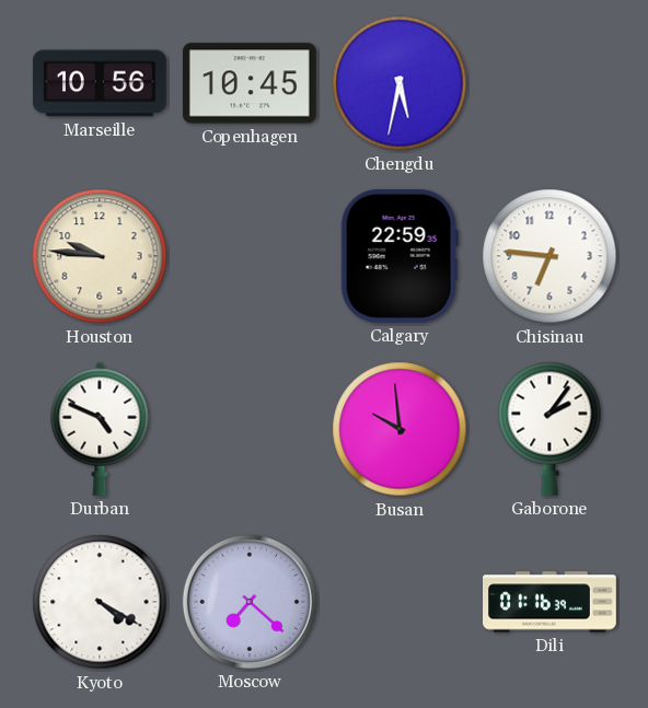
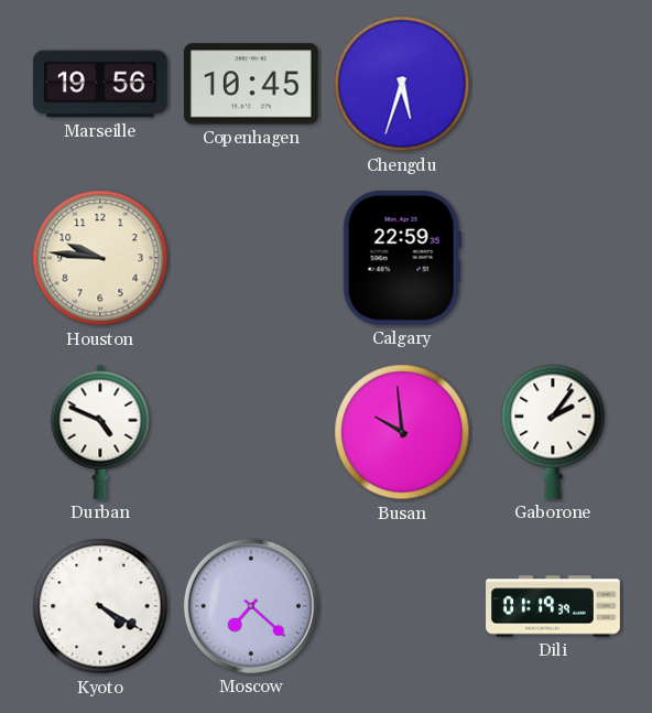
Marseille: 10:56 -> 19:56
Chengdu: 5:32 -> 5:33
Chisinau: 6:46 -> none
Dili: 01:16 -> 01:19
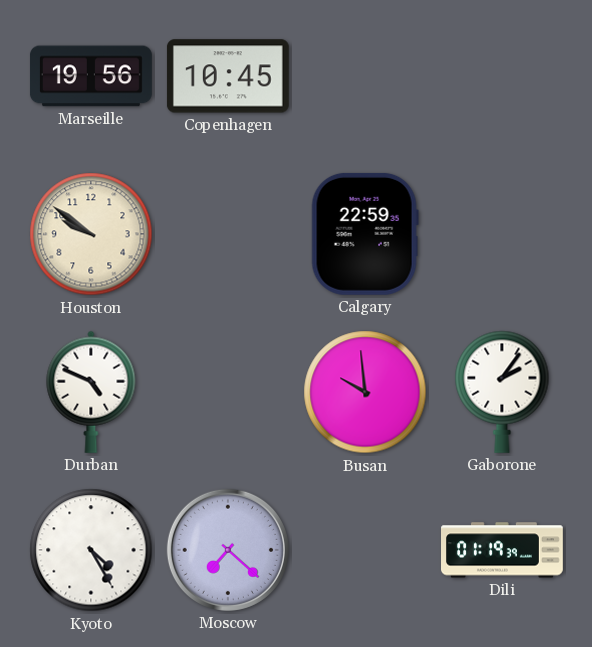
Chengdu: 5:33 -> none
Houston: 9:46 -> 9:51
Kyoto: 4:20 -> 4:25
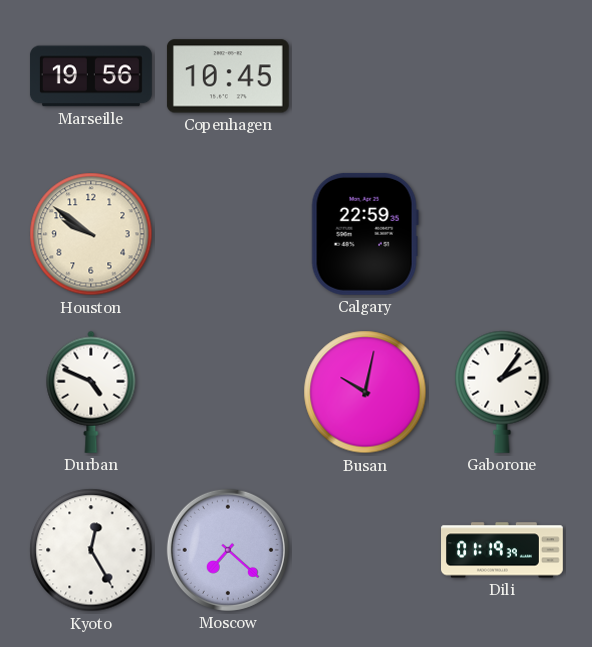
Busan: 9:59 -> 10:02
Kyoto: 4:25 -> 12:25
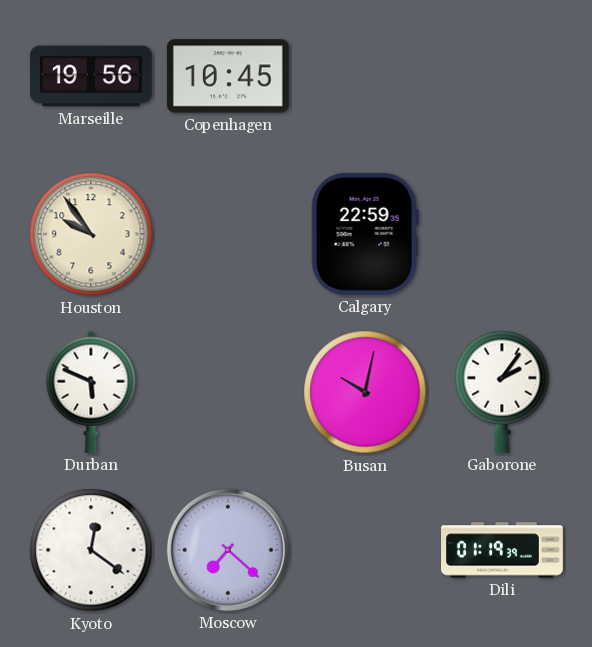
Houston: 9:51 -> 9:54
Durban: 4:49 -> 5:49
Kyoto: 12:25 -> 12:21
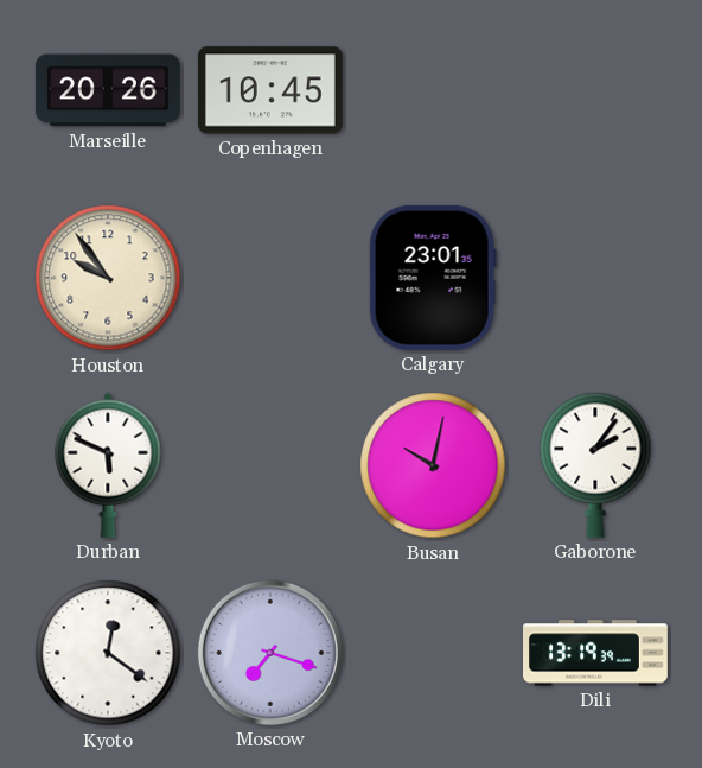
Marseille: 19:56 -> 20:26
Calgary: 22:59 -> 23:01
Moscow: 7:22 -> 7:18
Dili: 01:19 -> 13:19
